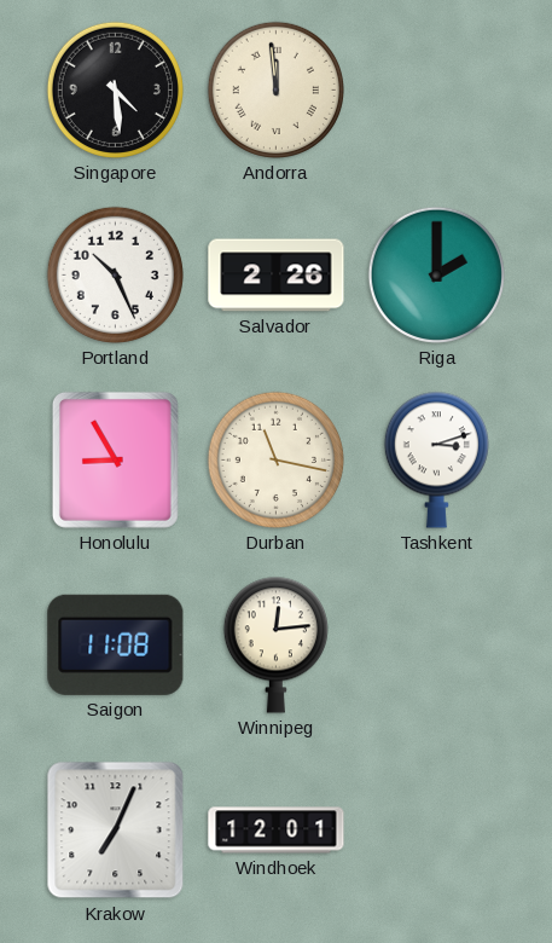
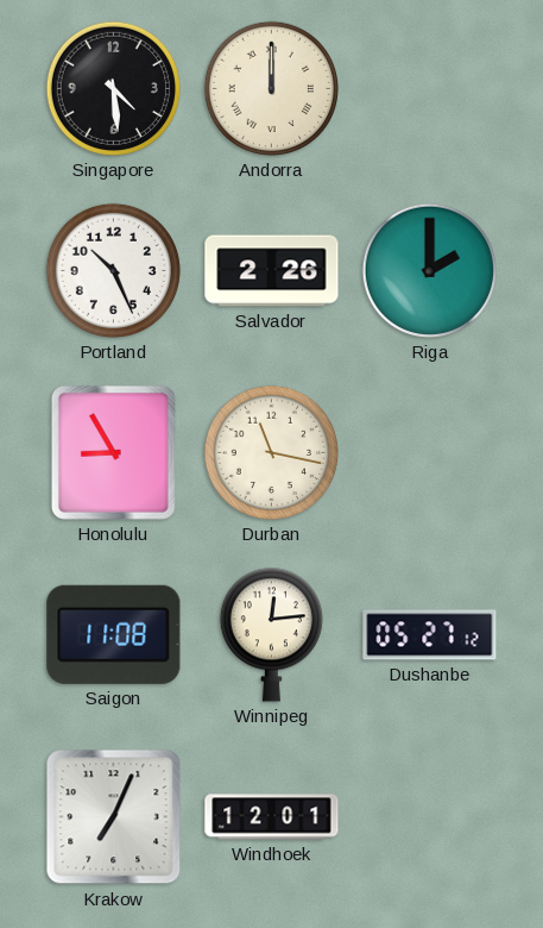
Andorra: 11:59 -> 12:00
Tashkent: 3:12 -> none
Dushanbe: none -> 05:27
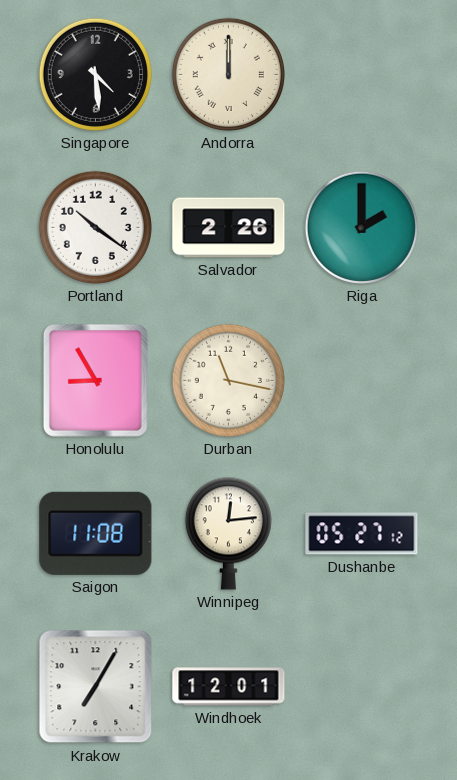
Portland: 10:26 -> 10:21
Krakow: 7:04 -> 7:05
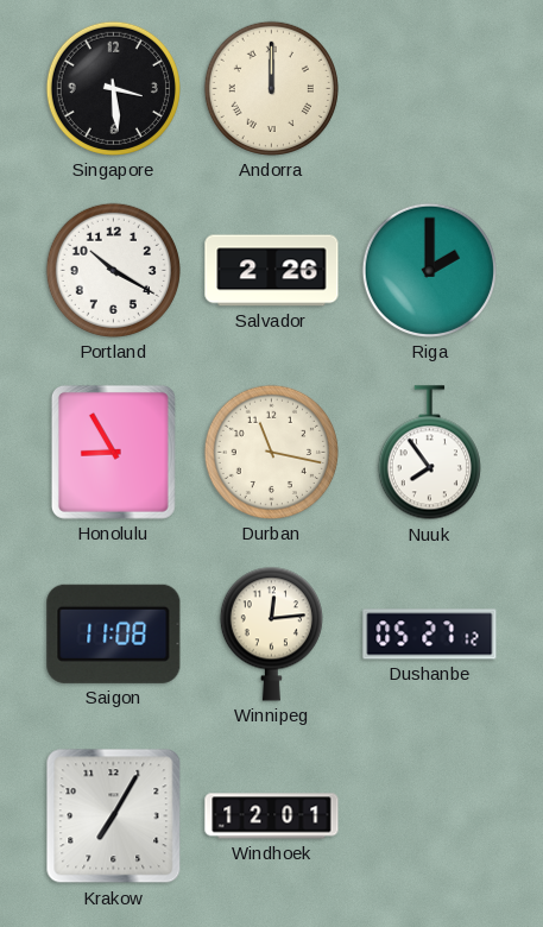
Singapore: 4:29 -> 3:29
Portland: 10:21 -> 10:20
Nuuk: none -> 7:54
